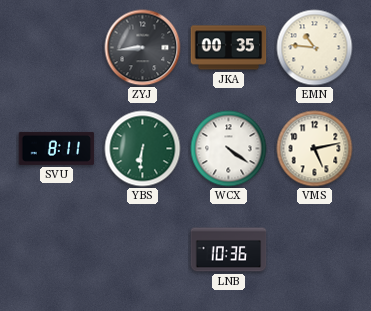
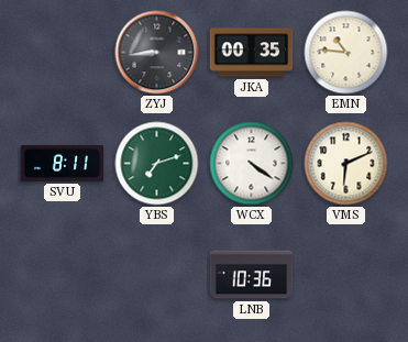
YBS: 6:31 -> 7:12
VMS: 5:13 -> 6:11
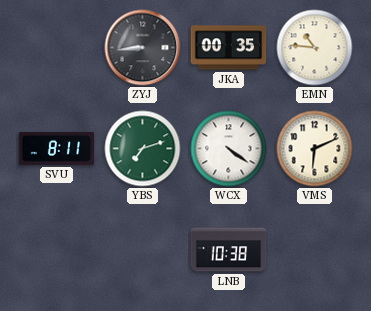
LNB: 10:36 -> 10:38
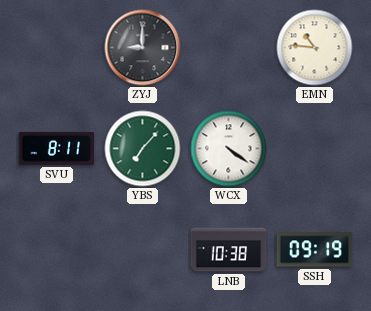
ZYJ: 8:44 -> 9:00
JKA: 00:35 -> none
YBS: 7:12 -> 7:07
VMS: 6:11 -> none
SSH: none -> 09:19
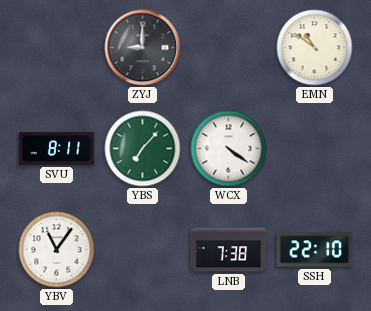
EMN: 10:46 -> 10:51
YBV: none -> 11:06
LNB: 10:38 -> 7:38
SSH: 09:19 -> 22:10
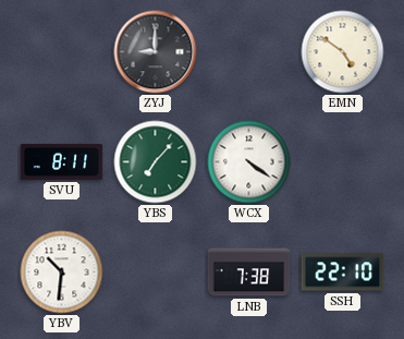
EMN: 10:51 -> 4:51
YBV: 11:06 -> 10:31
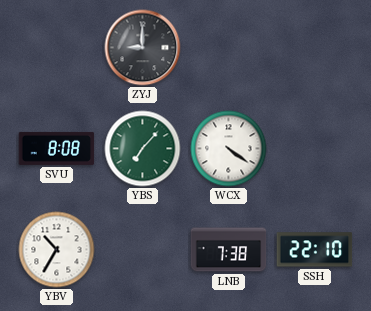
EMN: 4:51 -> none
SVU: 8:11 -> 8:08
YBV: 10:31 -> 10:35
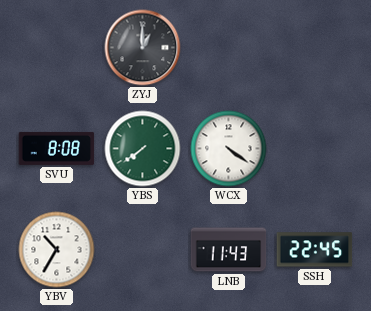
ZYJ: 9:00 -> 1:00
YBS: 7:07 -> 7:39
LNB: 7:38 -> 11:43
SSH: 22:10 -> 22:45
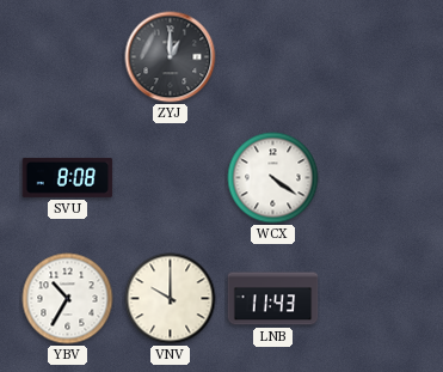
YBS: 7:39 -> none
VNV: none -> 10:00
SSH: 22:45 -> none
